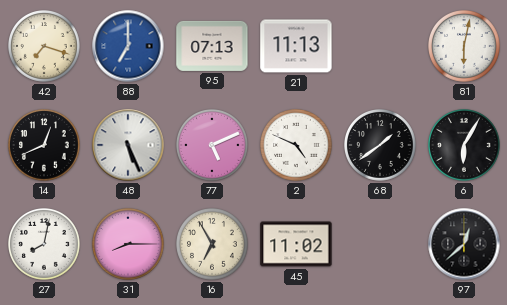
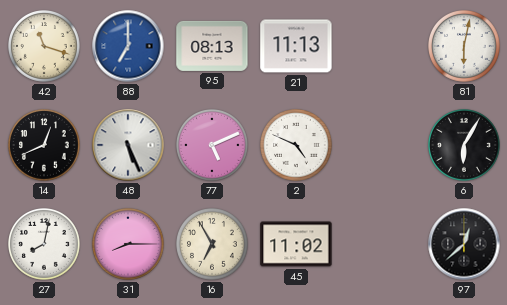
42: 7:18 -> 11:18
95: 07:13 -> 08:13
68: 1:39 -> none
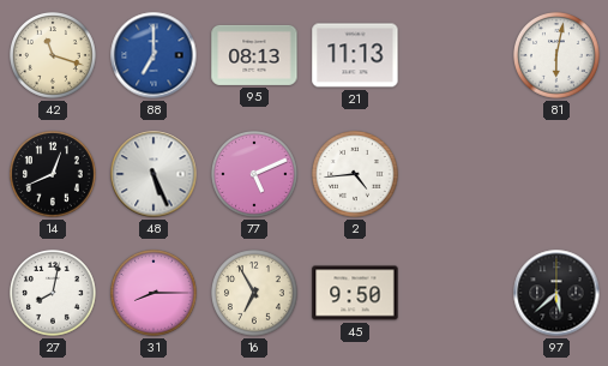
2: 4:49 -> 4:44
6: 6:05 -> none
45: 11:02 -> 9:50
97: 12:38 -> 5:38
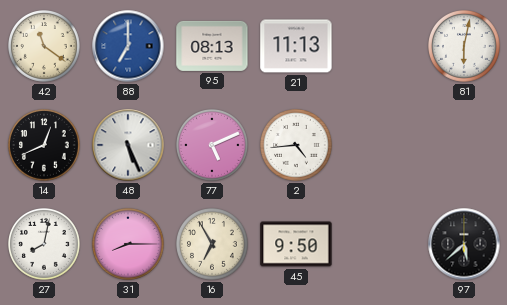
42: 11:18 -> 11:21
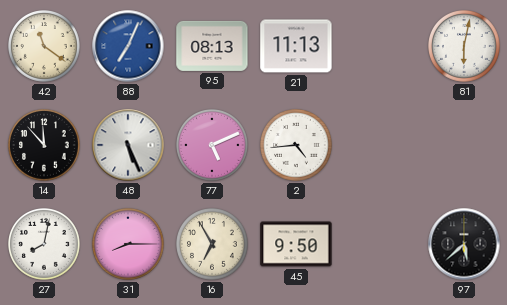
88: 7:00 -> 7:04
14: 12:41 -> 11:53
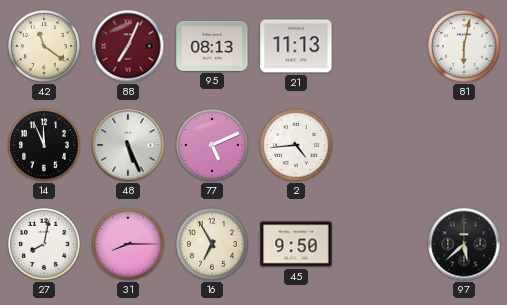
88 dial: blue -> burgundy
14: 11:53 -> 11:56
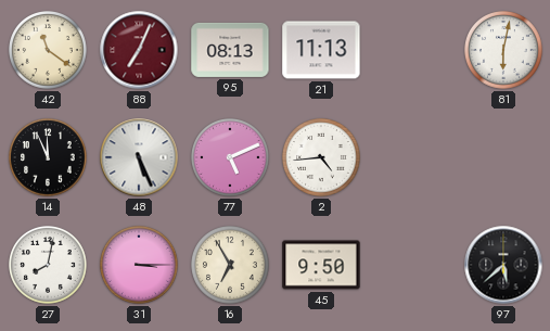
31: 8:15 -> 3:15
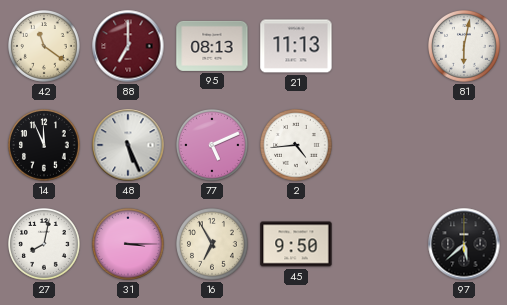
88: 7:04 -> 7:00
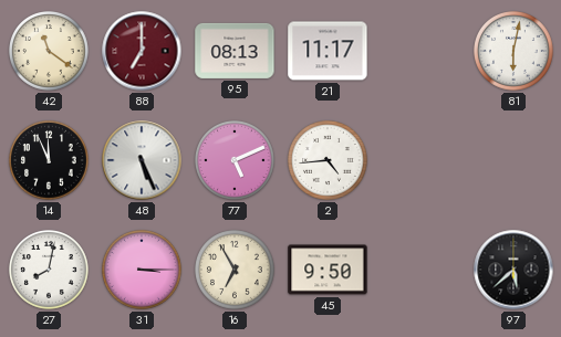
21: 11:13 -> 11:17
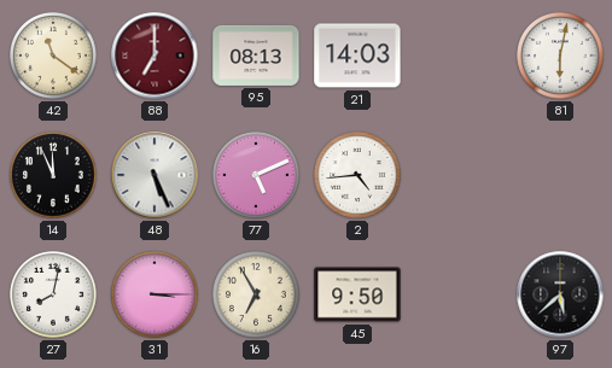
21: 11:17 -> 14:03
